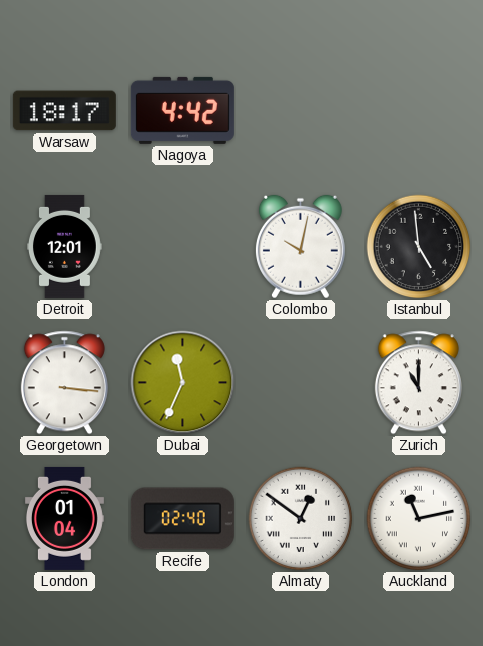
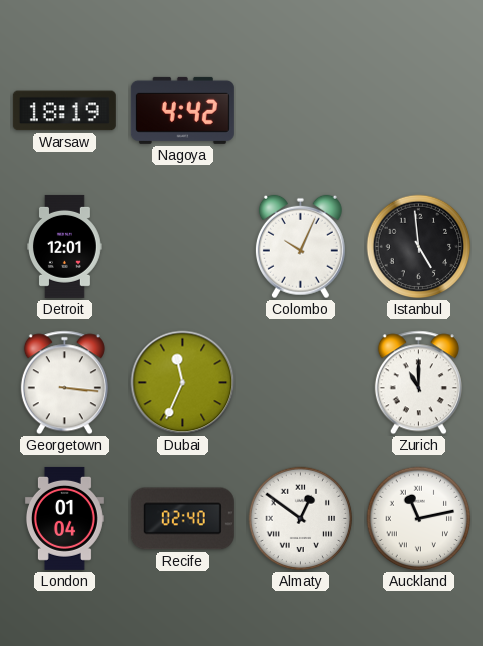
Warsaw: 18:17 -> 18:19
Colombo: 10:02 -> 10:04
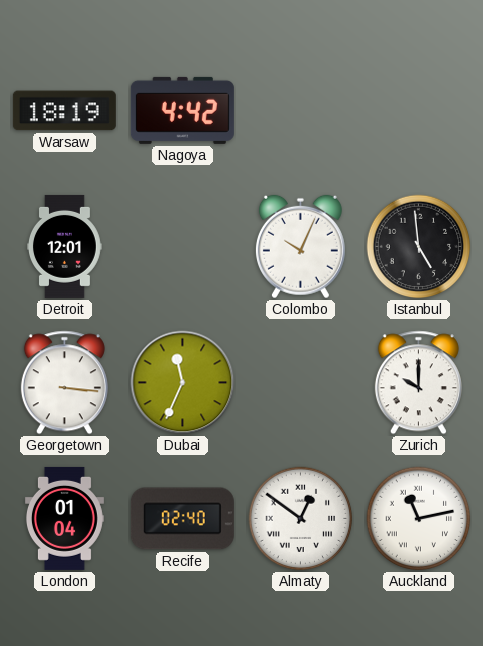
Zurich: 11:00 -> 10:00
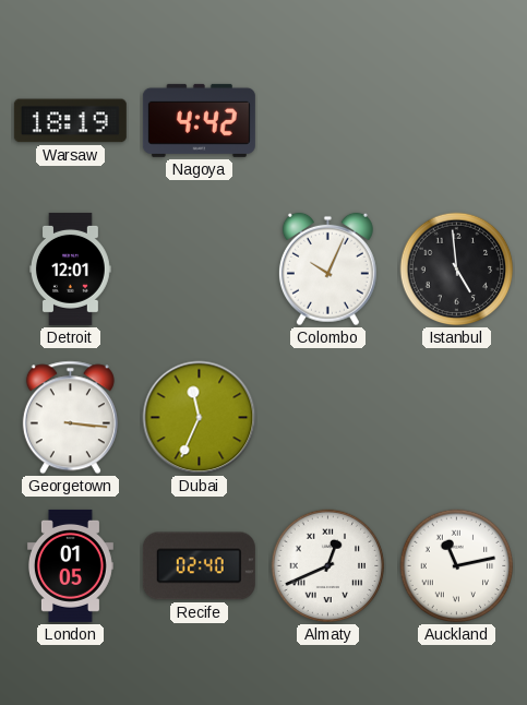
Zurich: 10:00 -> none
London: 01:04 -> 01:05
Almaty: 12:51 -> 12:41
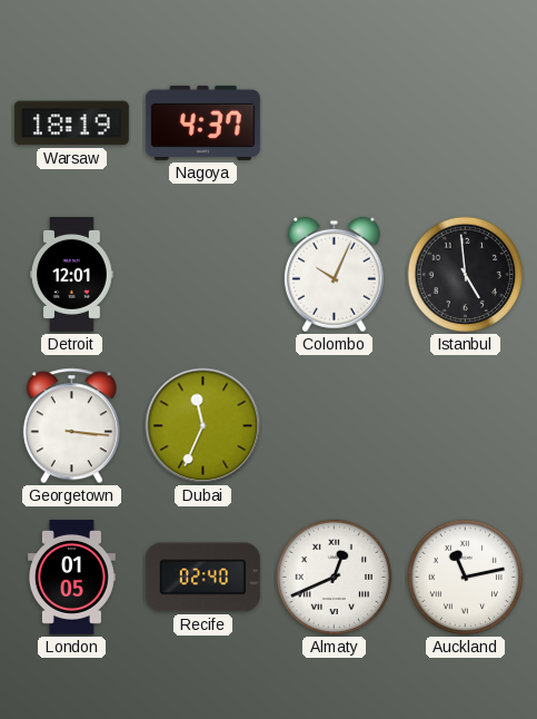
Nagoya: 4:42 -> 4:37
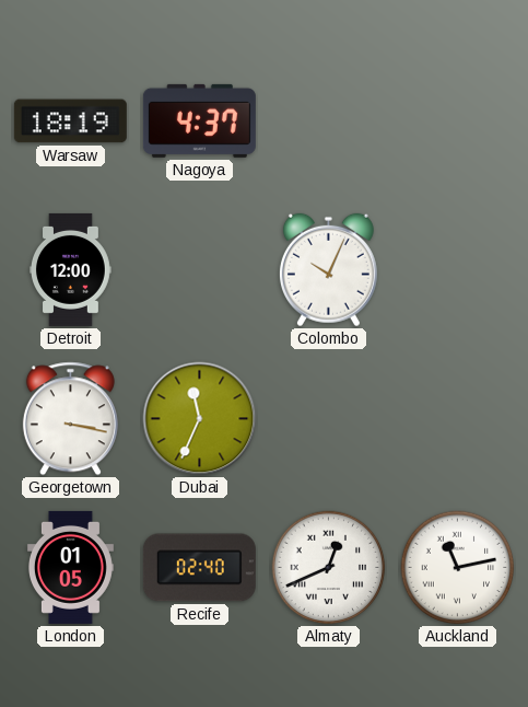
Detroit: 12:01 -> 12:00
Istanbul: 4:59 -> none
Georgetown: 3:16 -> 3:17
